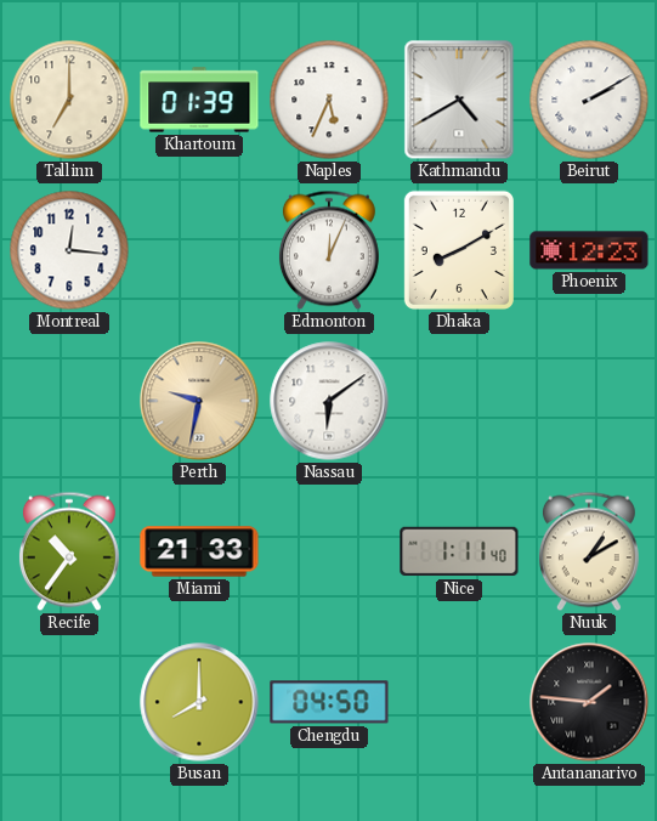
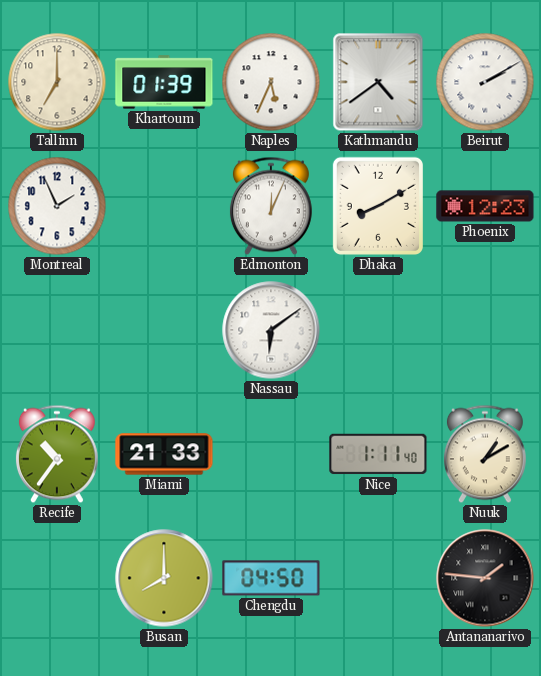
Kathmandu: 4:40 -> 4:39
Montreal: 12:16 -> 1:56
Perth: 9:32 -> none
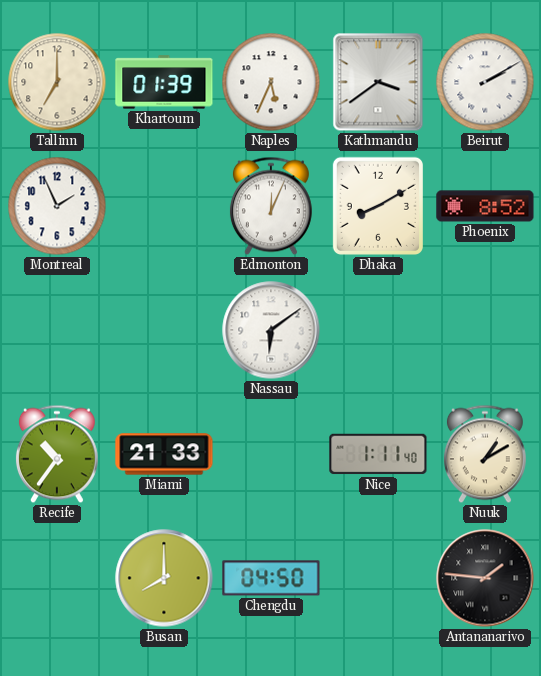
Kathmandu: 4:39 -> 3:39
Phoenix: 12:23 -> 8:52
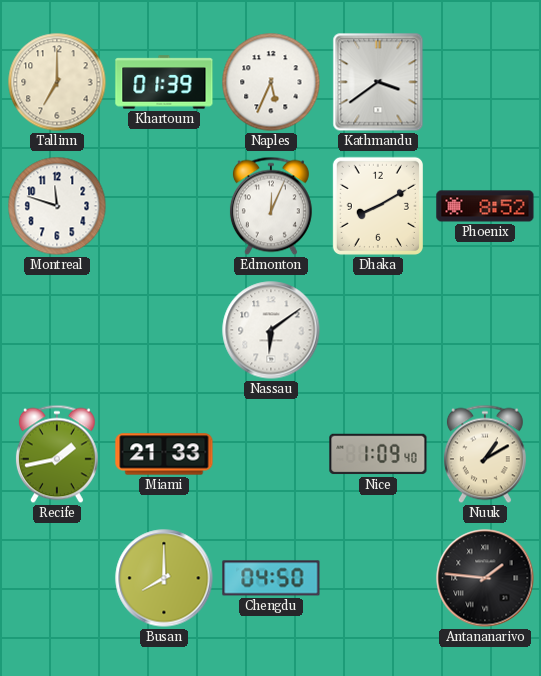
Beirut: 2:10 -> none
Montreal: 1:56 -> 11:48
Recife: 10:36 -> 1:43
Nice: 1:11 -> 1:09
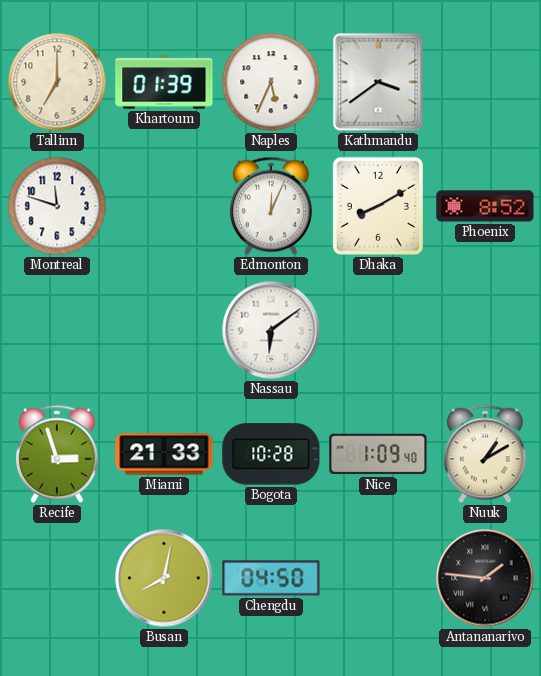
Recife: 1:43 -> 2:57
Bogota: none -> 10:28
Busan: 8:00 -> 8:02
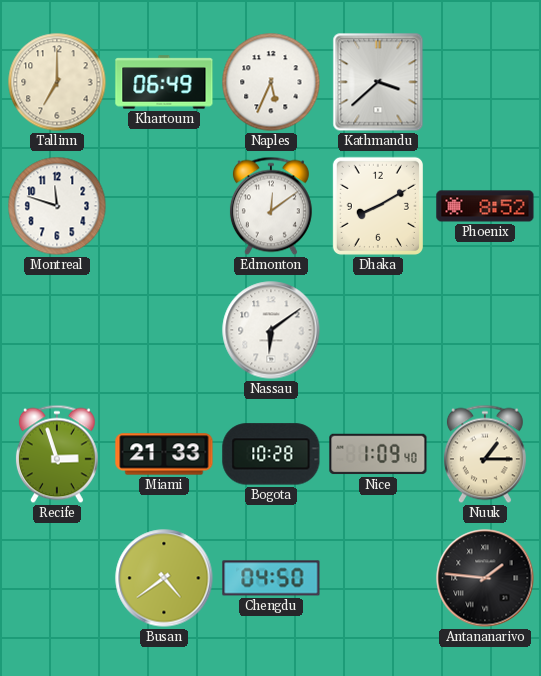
Khartoum: 01:39 -> 06:49
Kathmandu: 3:39 -> 3:38
Edmonton: 12:04 -> 12:09
Nuuk: 1:10 -> 1:15
Busan: 8:02 -> 4:39
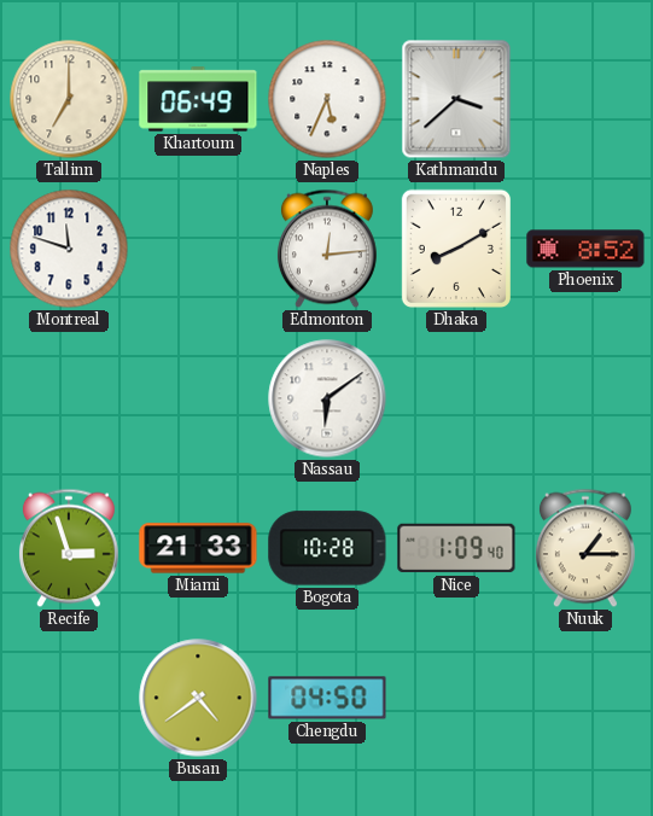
Edmonton: 12:09 -> 12:14
Antananarivo: 1:46 -> none
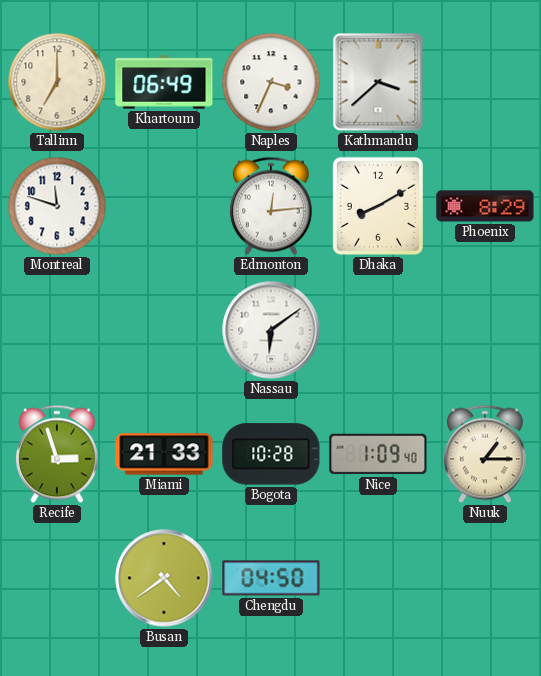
Naples: 5:34 -> 3:34
Phoenix: 8:52 -> 8:29
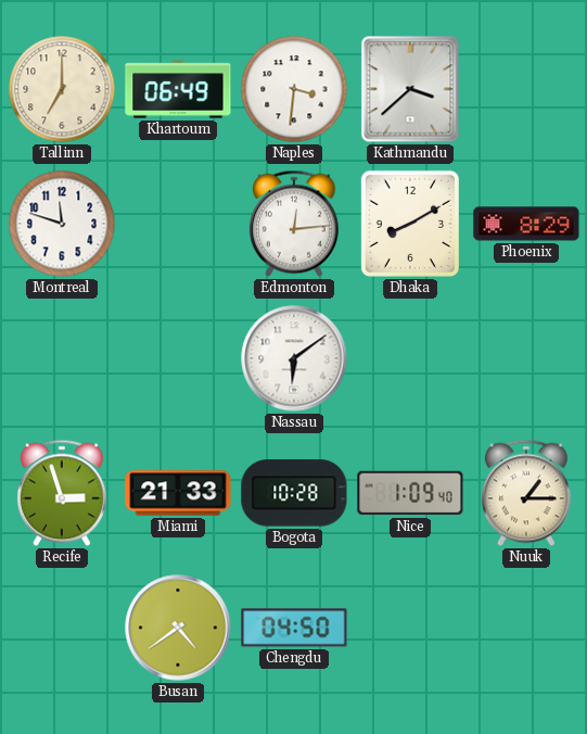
Naples: 3:34 -> 3:31
